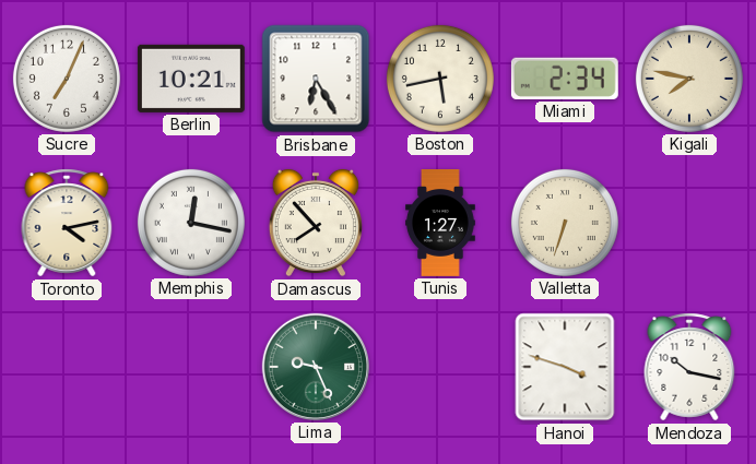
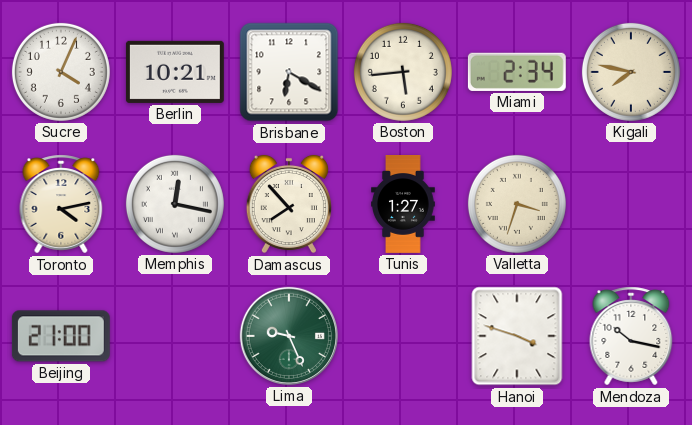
Sucre: 7:04 -> 4:04
Brisbane: 6:25 -> 6:20
Boston: 5:43 -> 5:44
Valletta: 6:33 -> 3:33
Beijing: none -> 21:00
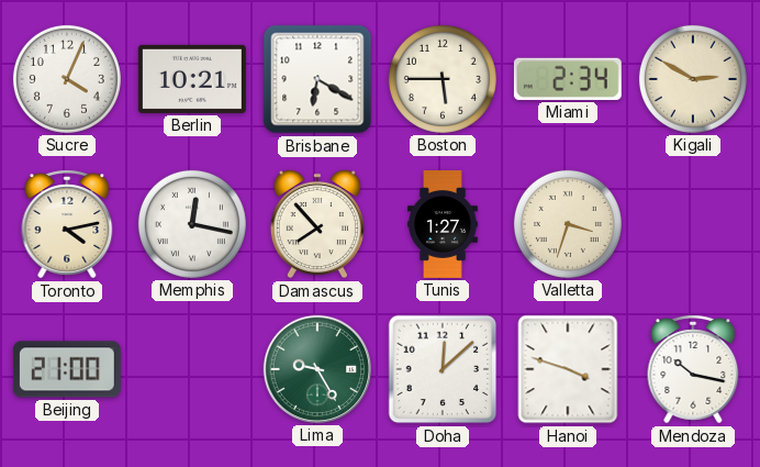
Boston: 5:44 -> 5:45
Kigali: 7:47 -> 2:50
Lima: 9:26 -> 9:25
Doha: none -> 12:08
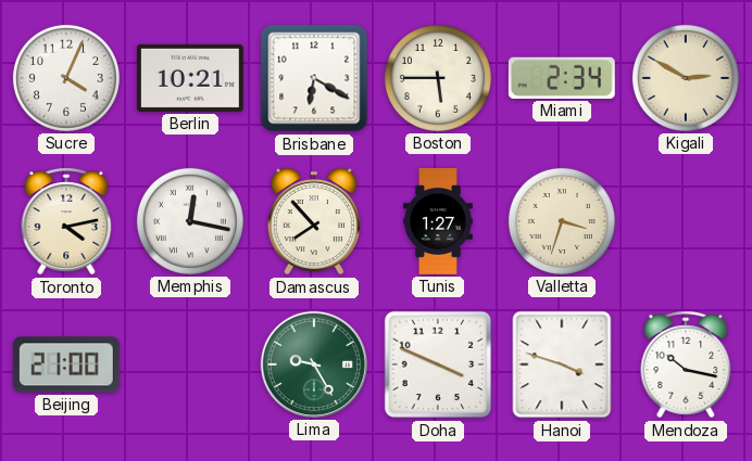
Doha: 12:08 -> 3:49
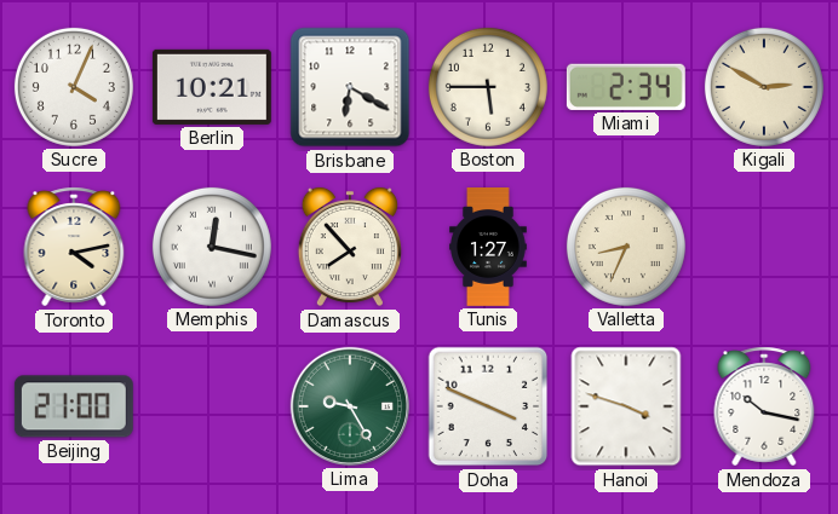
Valletta: 3:33 -> 8:34
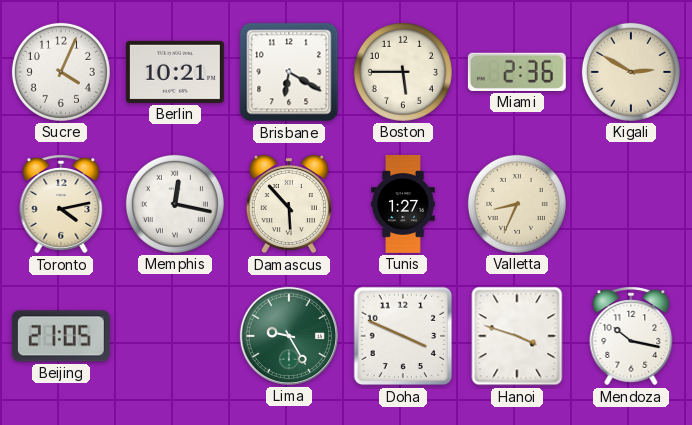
Miami: 2:34 -> 2:36
Damascus: 7:53 -> 5:53
Beijing: 21:00 -> 21:05
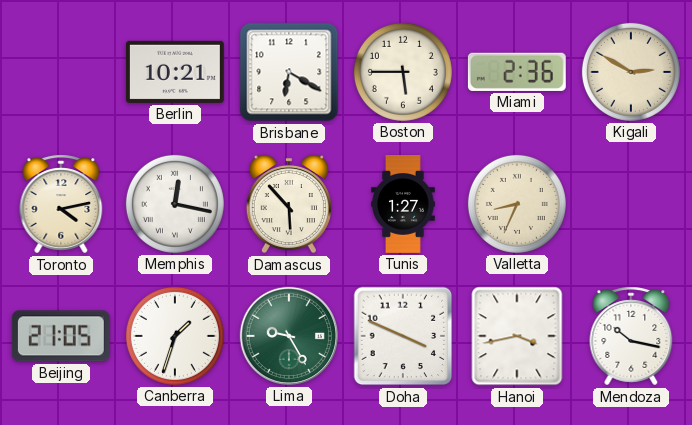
Sucre: 4:04 -> none
Canberra: none -> 1:33
Hanoi: 3:48 -> 3:43
